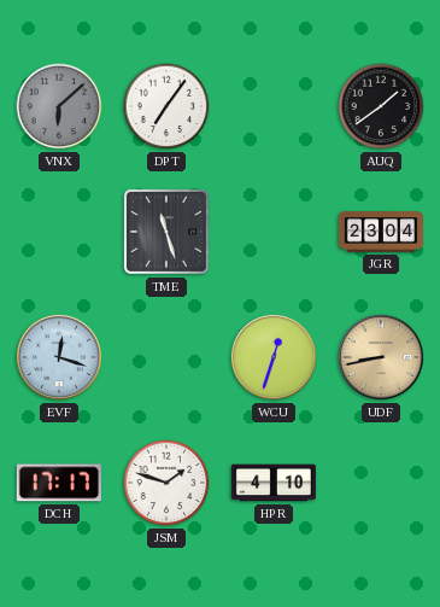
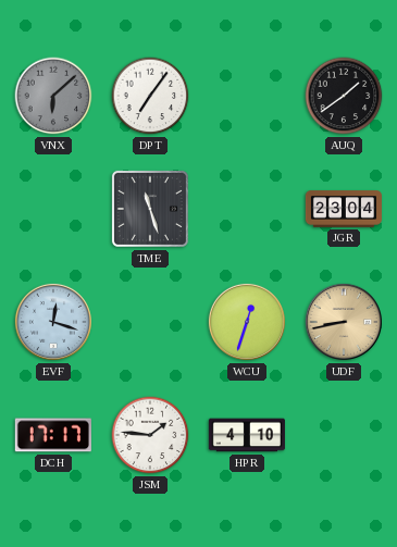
JSM: 1:48 -> 1:46
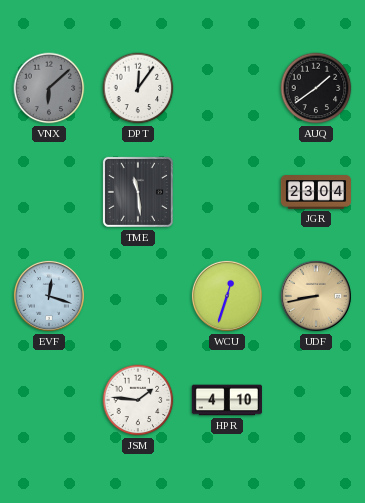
DPT: 7:06 -> 12:06
TME: 11:27 -> 11:29
DCH: 17:17 -> none
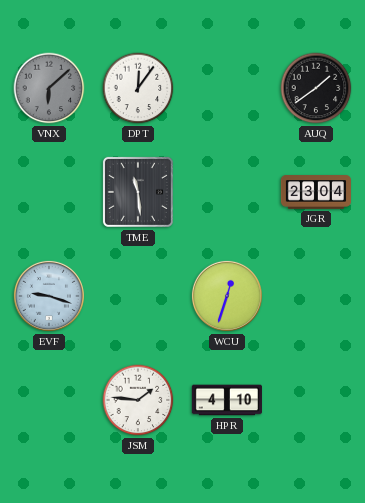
EVF: 12:18 -> 9:18
UDF: 8:43 -> none
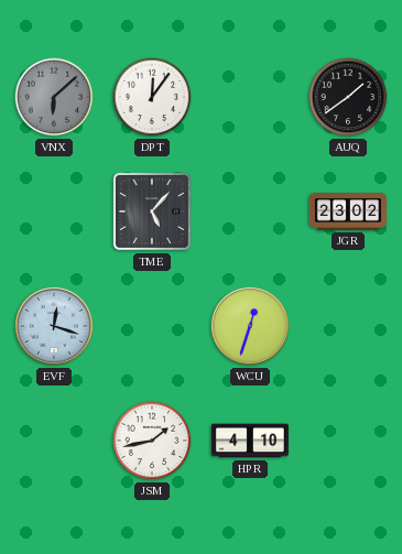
TME: 11:29 -> 5:07
JGR: 23:04 -> 23:02
EVF: 9:18 -> 12:18
JSM: 1:46 -> 1:43
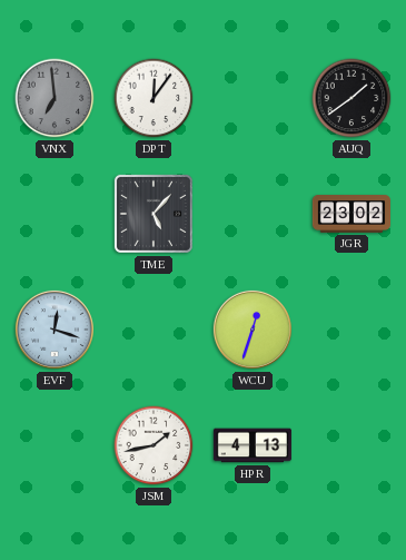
VNX: 6:08 -> 6:59
HPR: 4:10 -> 4:13
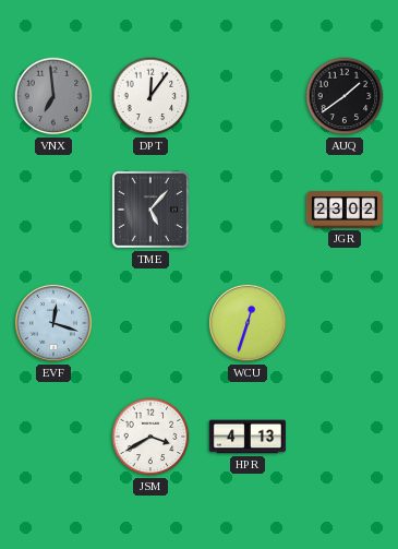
JSM: 1:43 -> 3:40
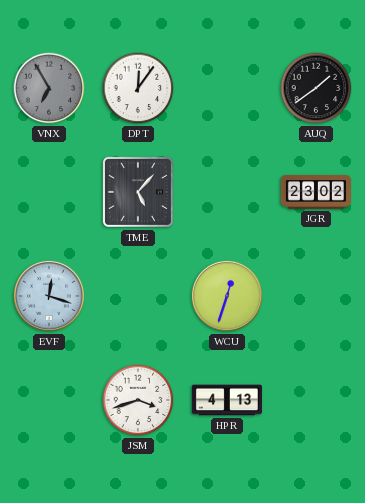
VNX: 6:59 -> 6:55
JSM: 3:40 -> 3:42
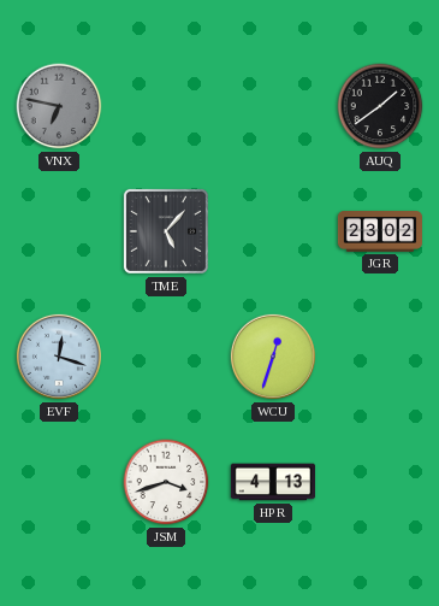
VNX: 6:55 -> 6:47
DPT: 12:06 -> none
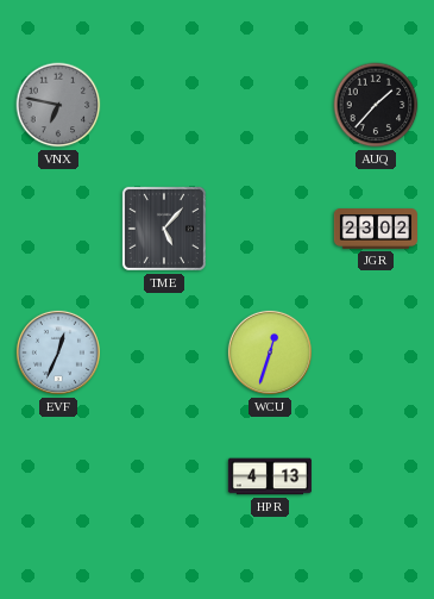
AUQ: 1:39 -> 1:37
EVF: 12:18 -> 12:34
JSM: 3:42 -> none
